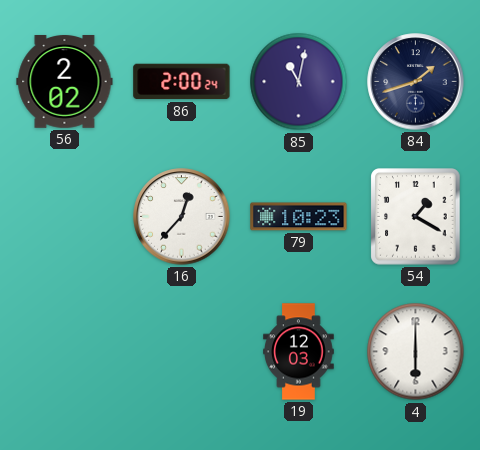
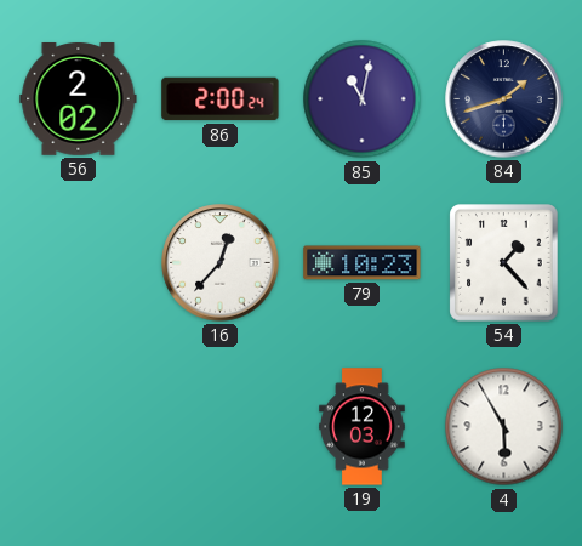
54: 1:20 -> 1:23
4: 6:00 -> 5:55
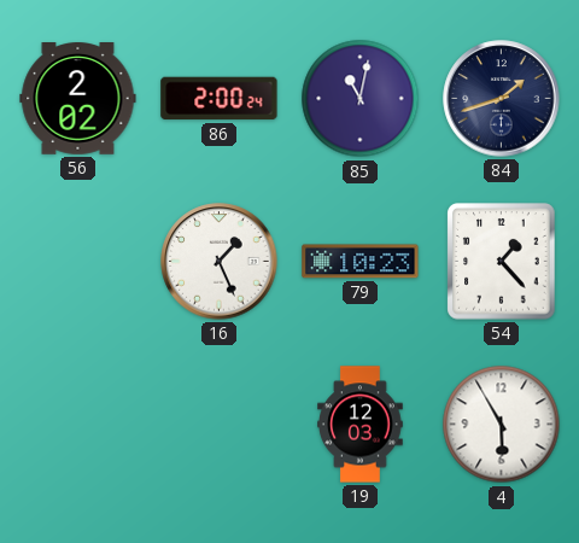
16: 12:37 -> 1:26
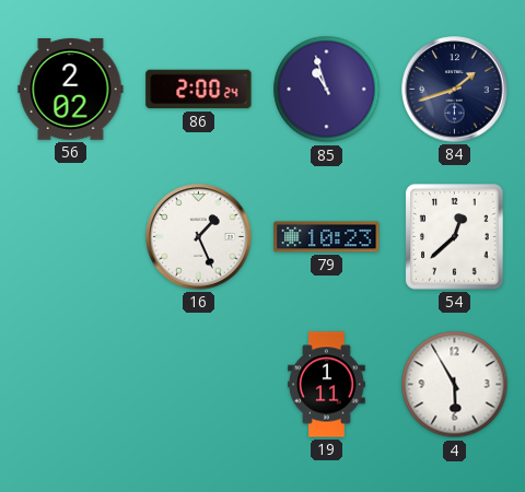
85: 11:02 -> 10:57
54: 1:23 -> 12:38
19: 12:03 -> 1:11
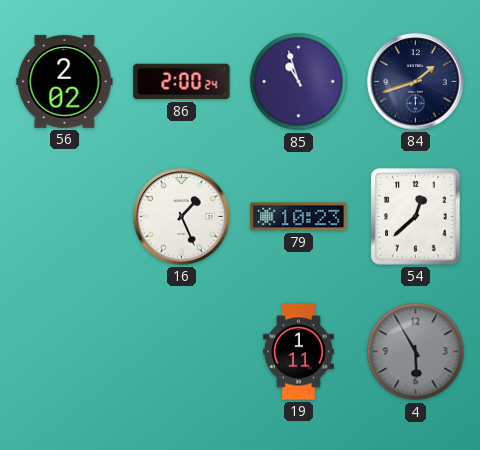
4 dial: white -> grey
